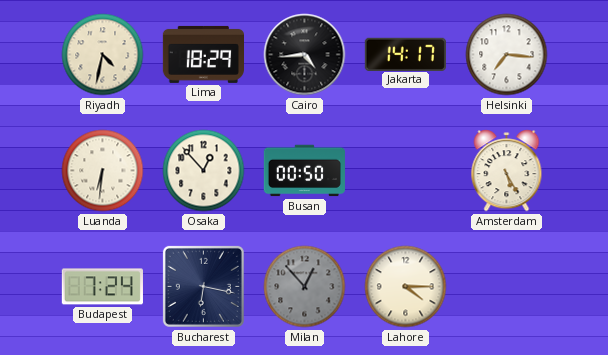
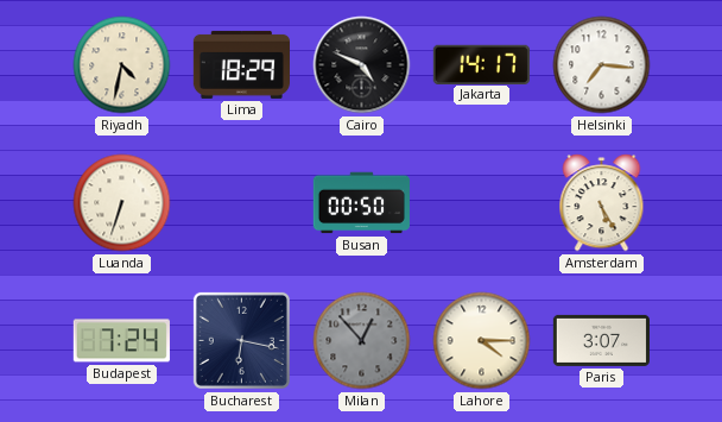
Cairo: 4:44 -> 4:49
Luanda: 6:31 -> 6:33
Osaka: 12:53 -> none
Paris: none -> 3:07
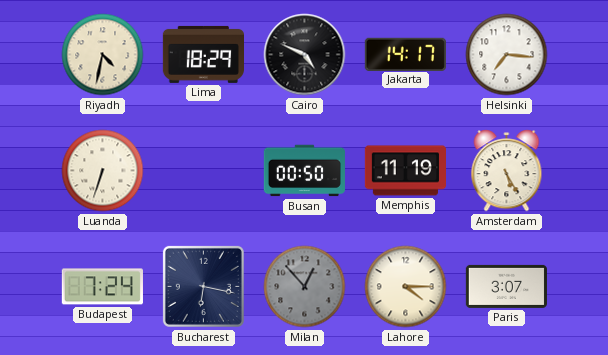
Memphis: none -> 11:19
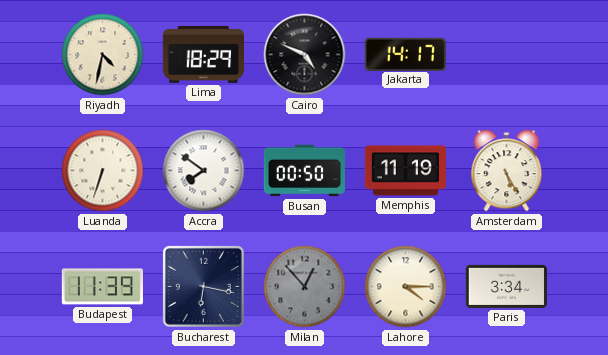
Helsinki: 7:16 -> none
Accra: none -> 7:51
Budapest: 7:24 -> 11:39
Paris: 3:07 -> 3:34
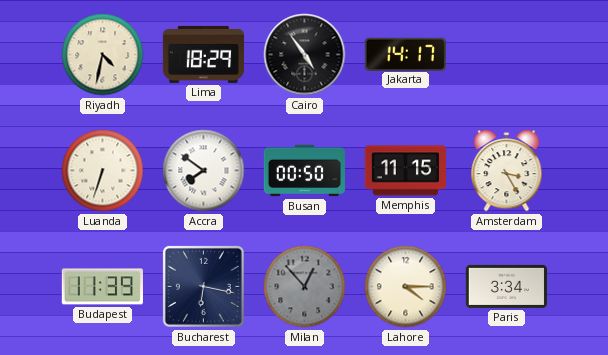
Cairo: 4:49 -> 4:54
Memphis: 11:19 -> 11:15
Amsterdam: 5:25 -> 3:25
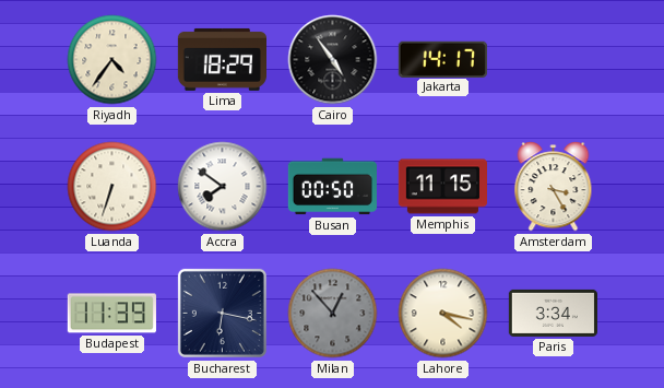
Riyadh: 4:32 -> 4:36
Lahore: 4:15 -> 4:17
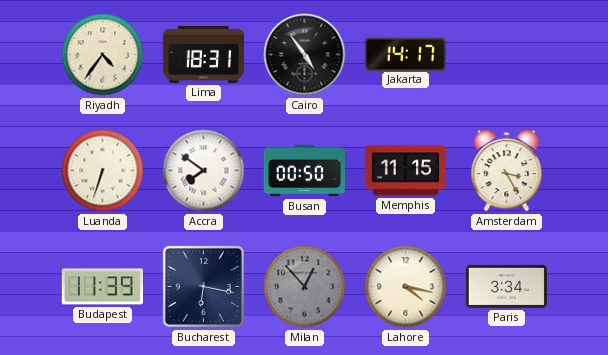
Lima: 18:29 -> 18:31
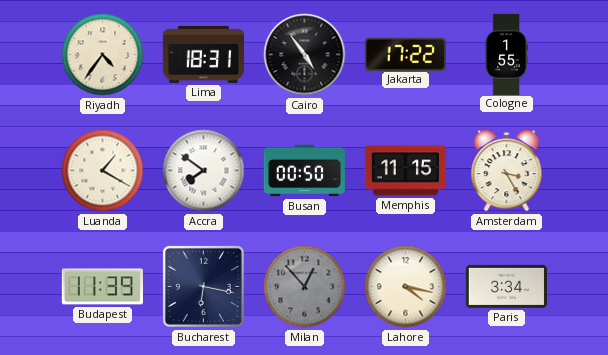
Jakarta: 14:17 -> 17:22
Cologne: none -> 1:55
Luanda: 6:33 -> 1:20
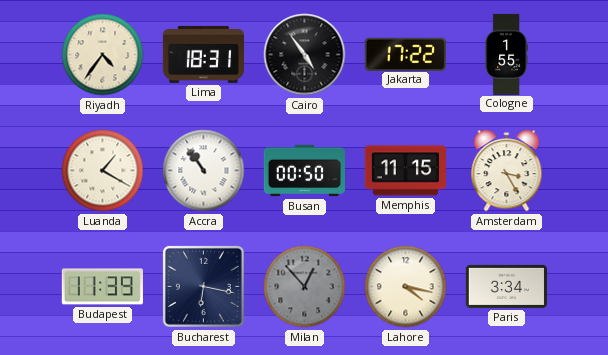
Accra: 7:51 -> 10:54
